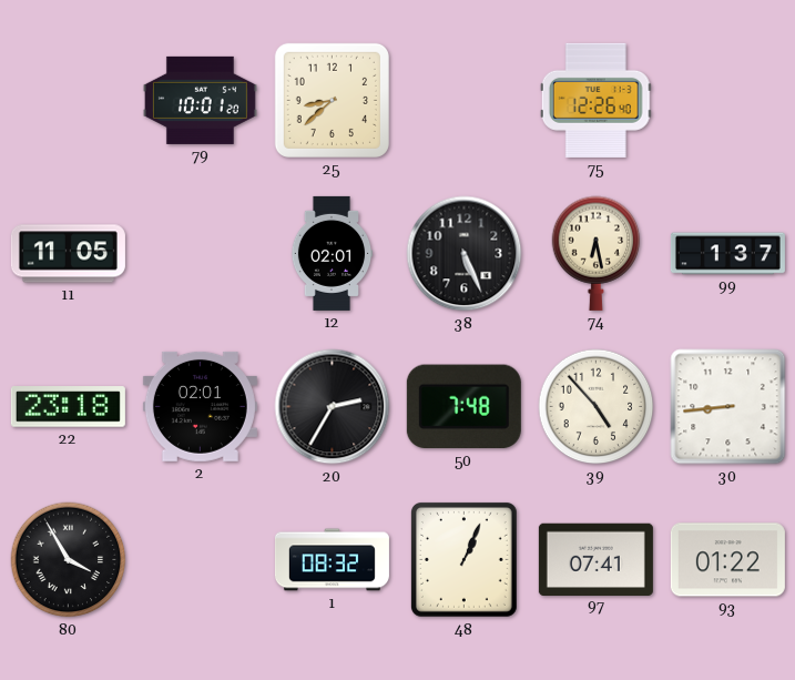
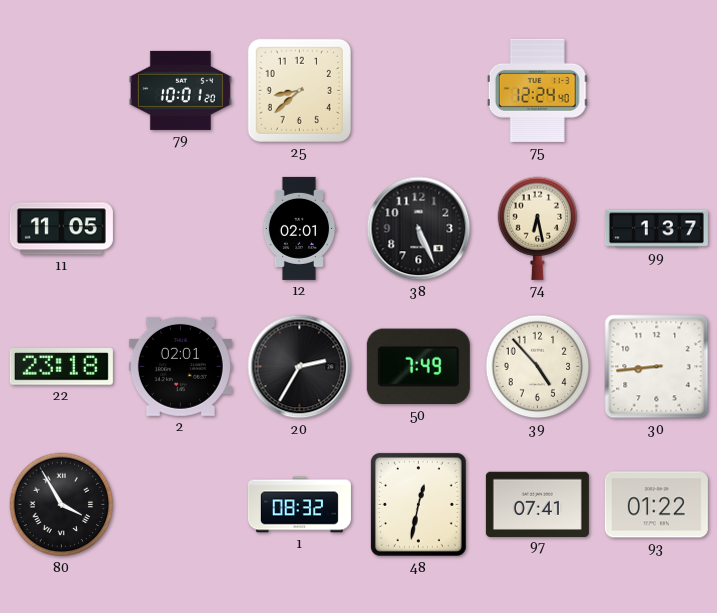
75: 12:26 -> 12:24
50: 7:48 -> 7:49
48: 1:04 -> 12:32
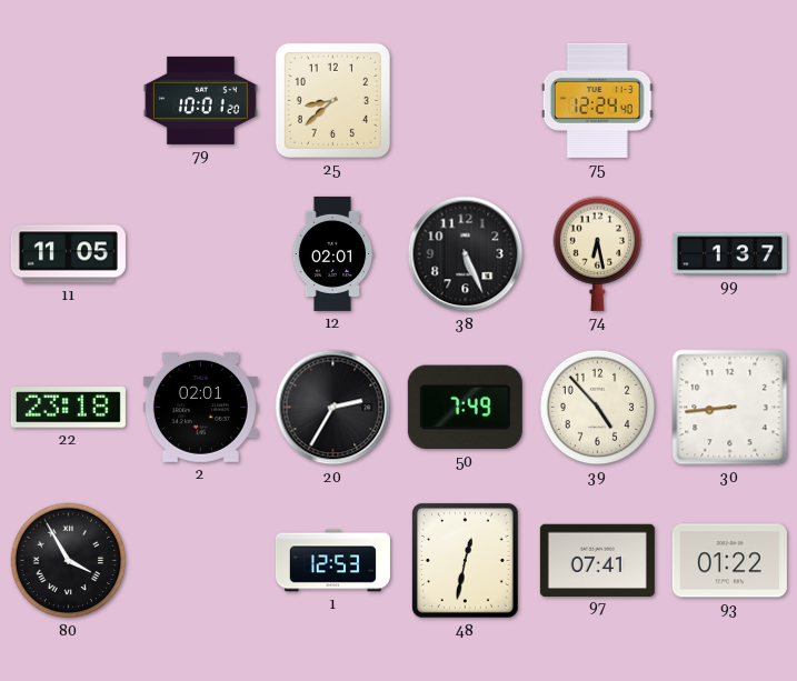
1: 08:32 -> 12:53
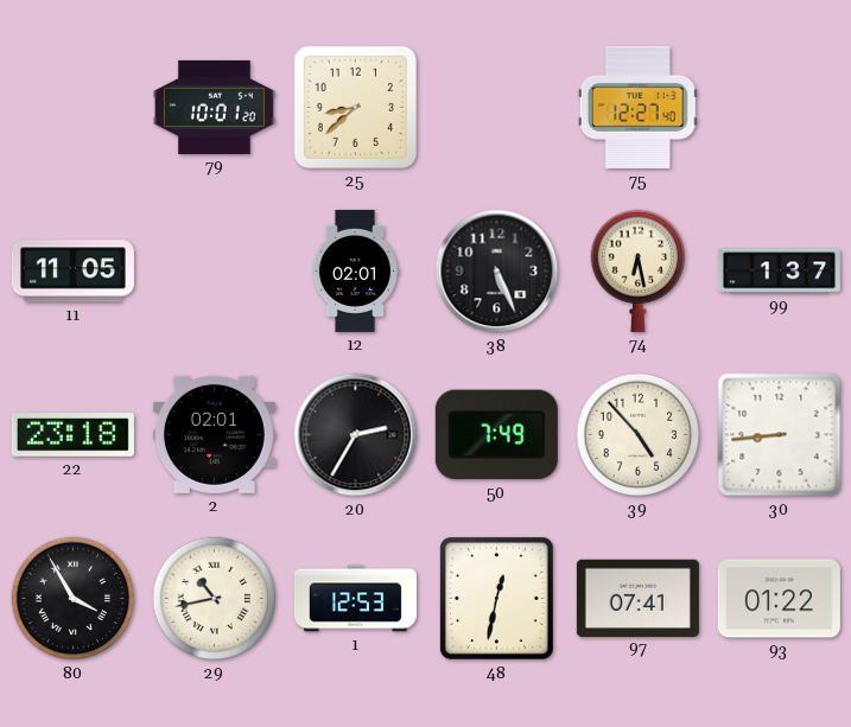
75: 12:24 -> 12:27
29: none -> 10:43
